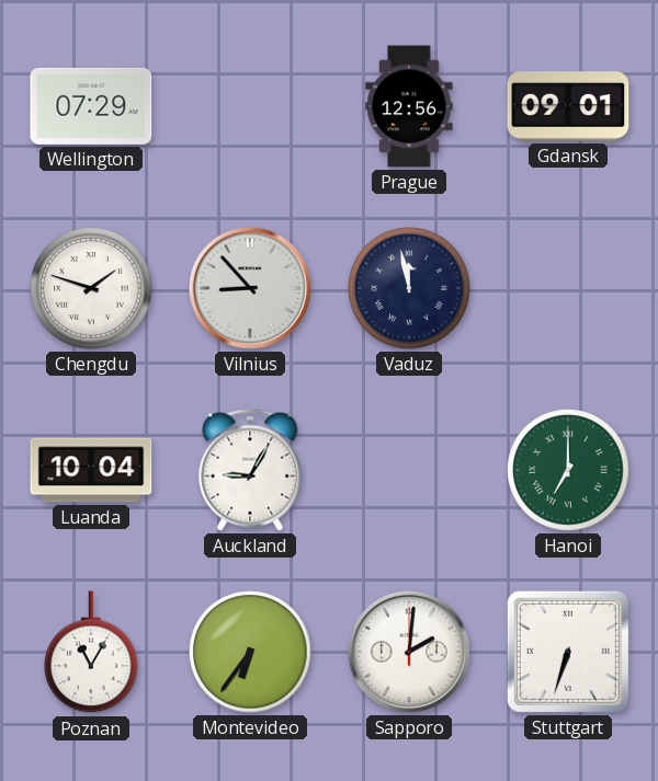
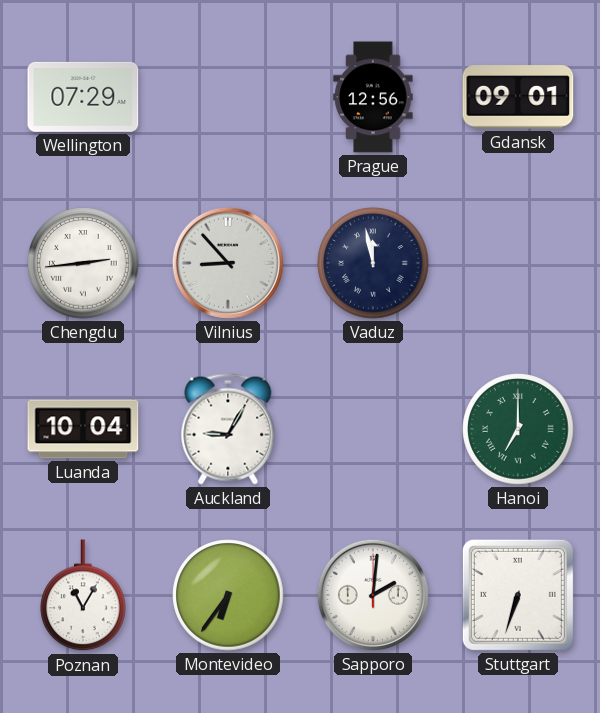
Chengdu: 1:48 -> 2:44
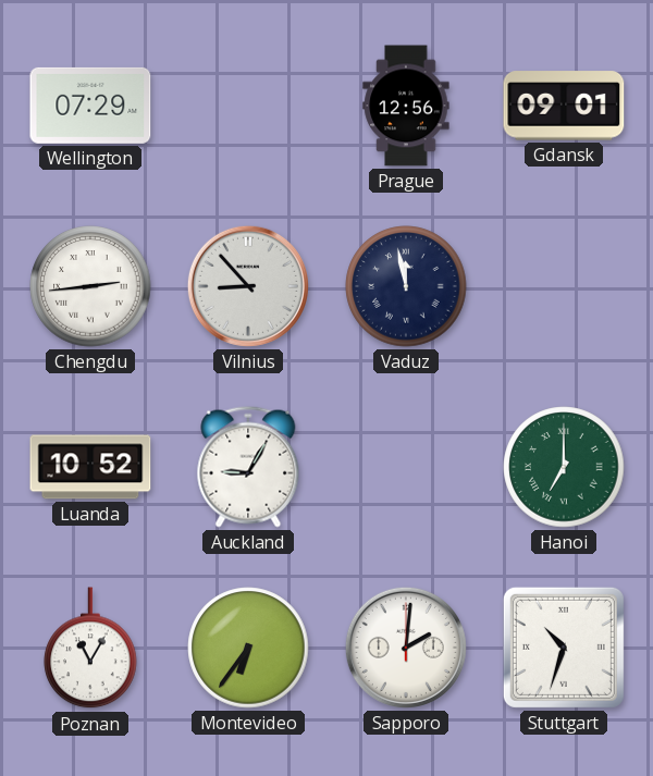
Luanda: 10:04 -> 10:52
Stuttgart: 6:33 -> 10:33
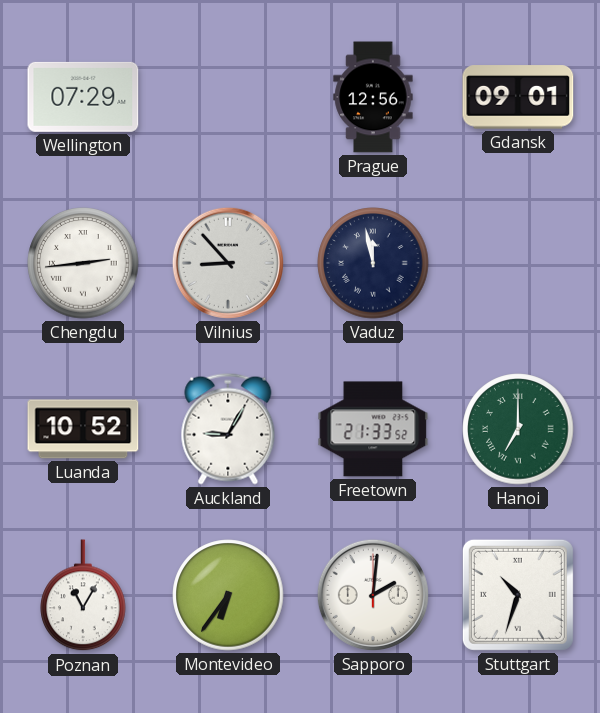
Freetown: none -> 21:33
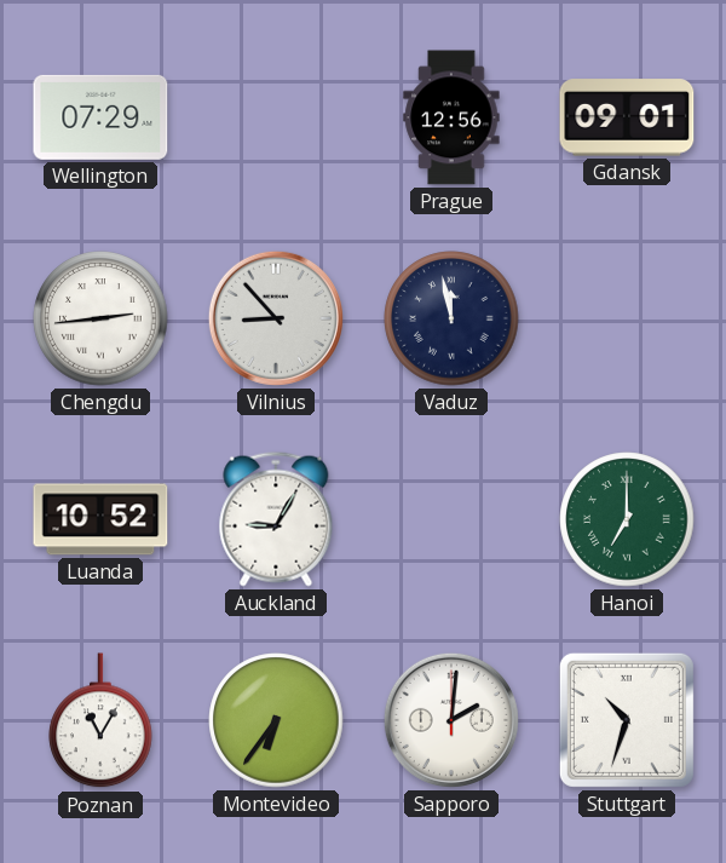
Freetown: 21:33 -> none
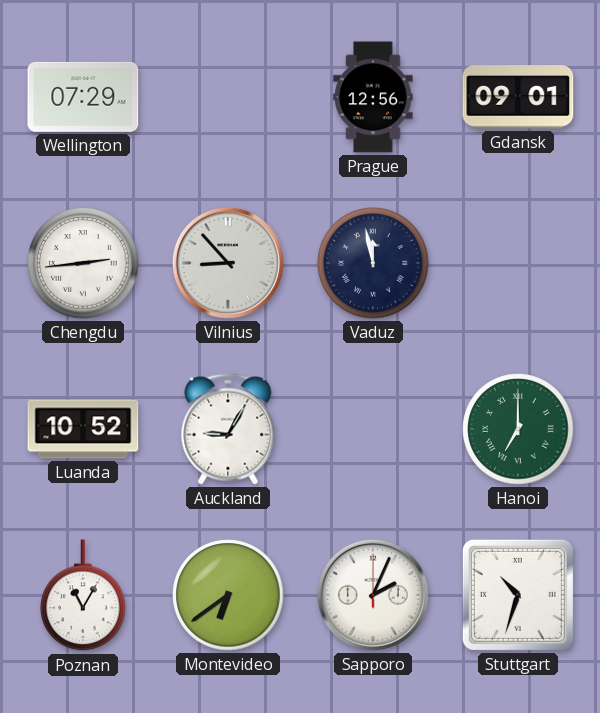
Montevideo: 6:36 -> 6:39
Sapporo: 2:01 -> 2:04
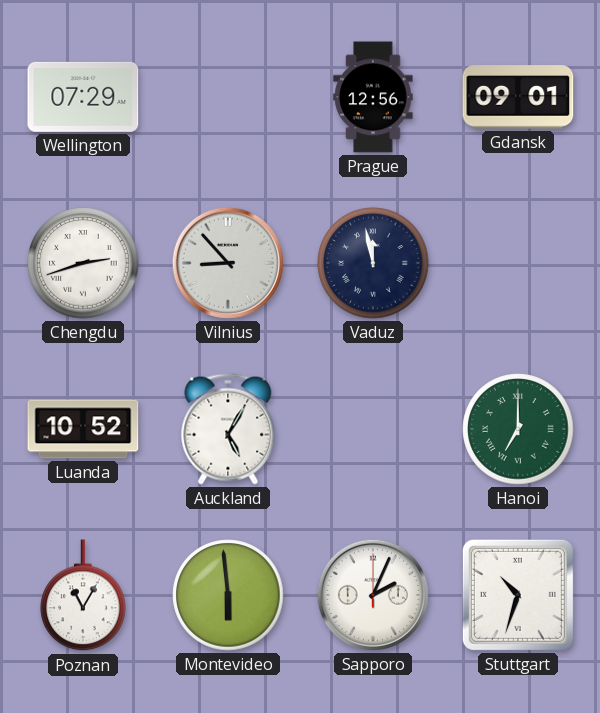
Chengdu: 2:44 -> 2:42
Auckland: 9:05 -> 5:05
Montevideo: 6:39 -> 5:59
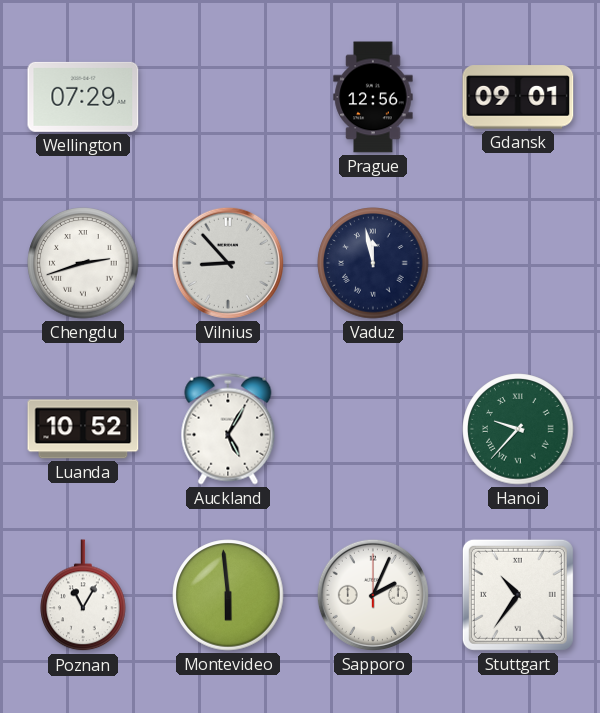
Hanoi: 7:00 -> 9:37
Stuttgart: 10:33 -> 10:36
